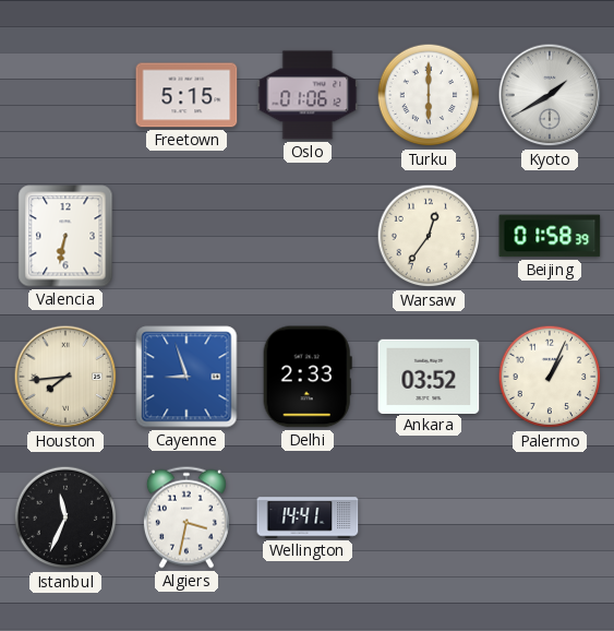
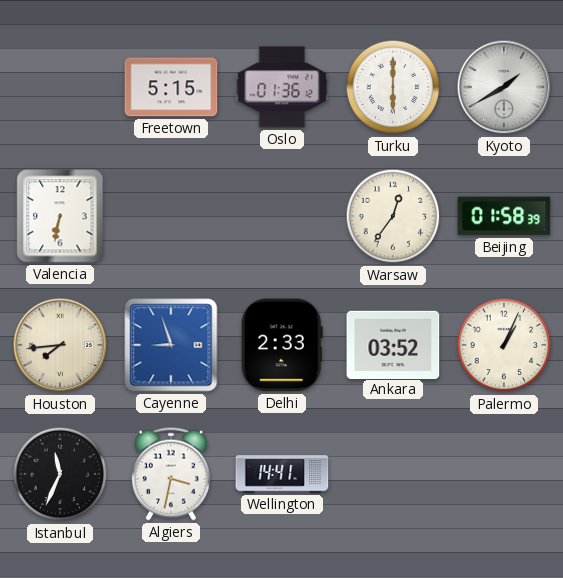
Oslo: 01:06 -> 01:36
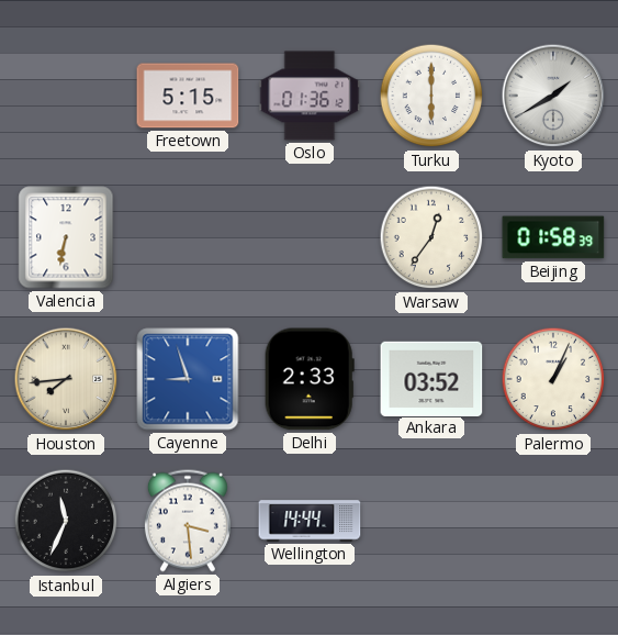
Algiers: 3:32 -> 3:29
Wellington: 14:41 -> 14:44
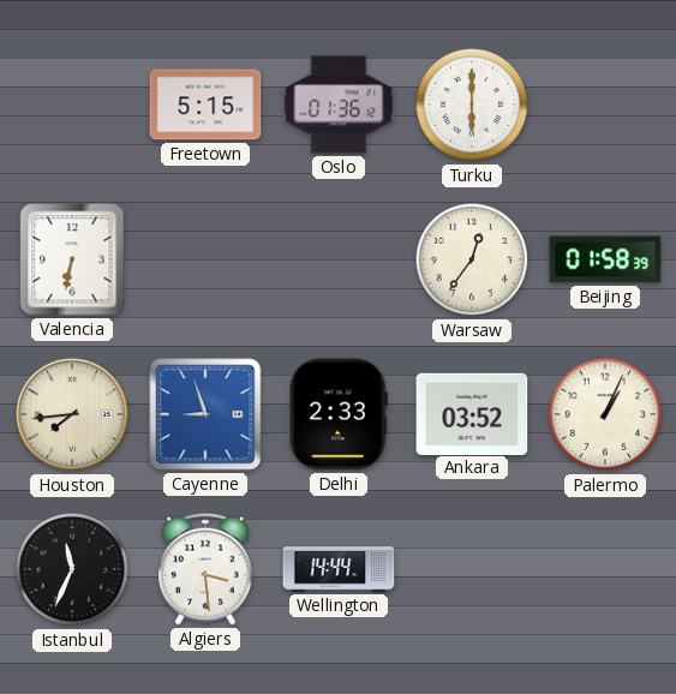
Kyoto: 1:40 -> none
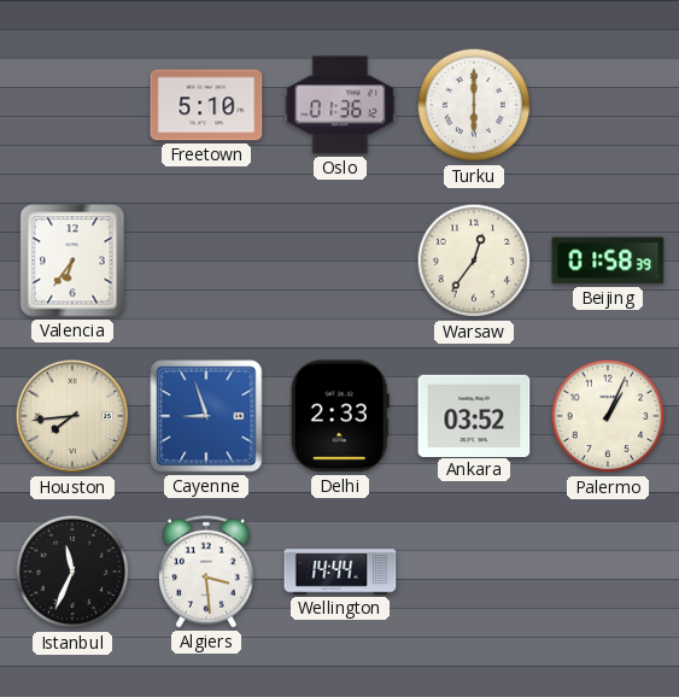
Freetown: 5:15 -> 5:10
Valencia: 6:32 -> 6:36
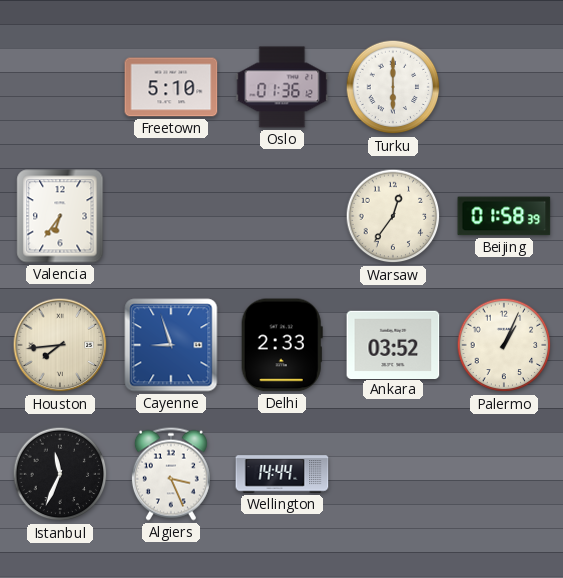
Algiers: 3:29 -> 3:26
